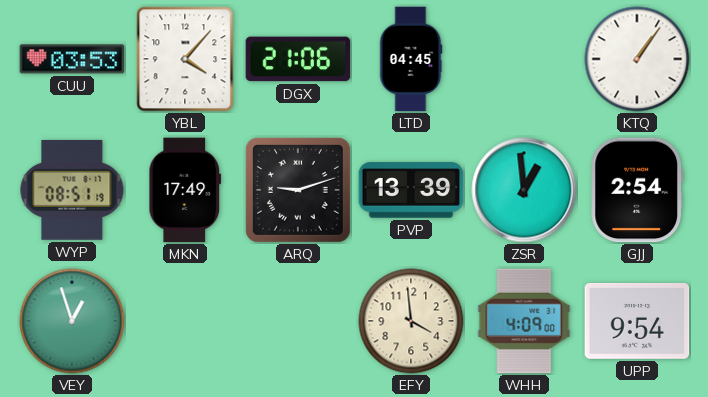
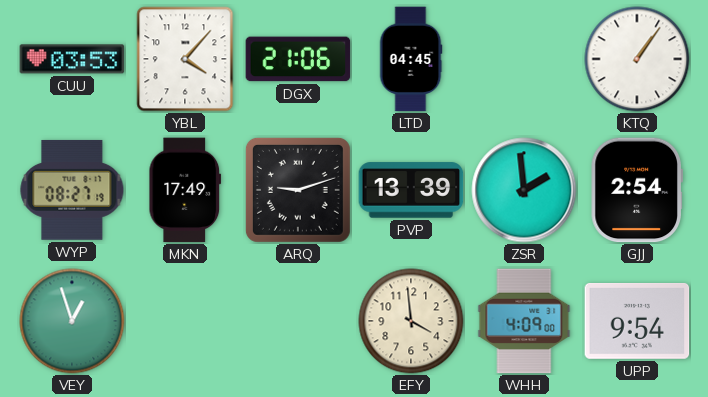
WYP: 08:51 -> 08:27
ZSR: 12:59 -> 1:59
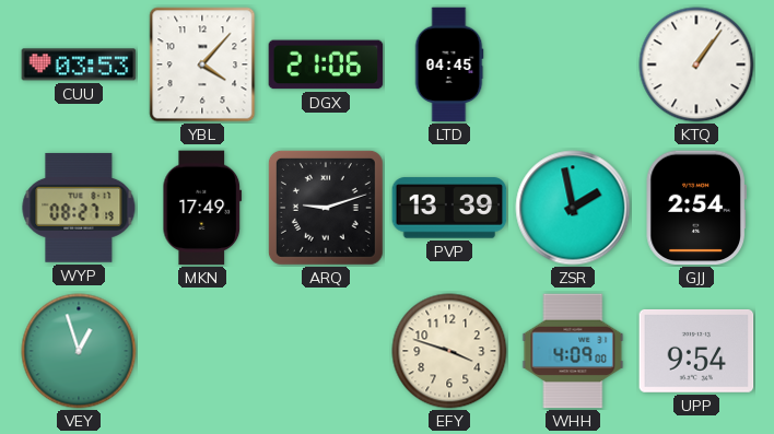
ZSR: 1:59 -> 1:58
EFY: 3:59 -> 3:48
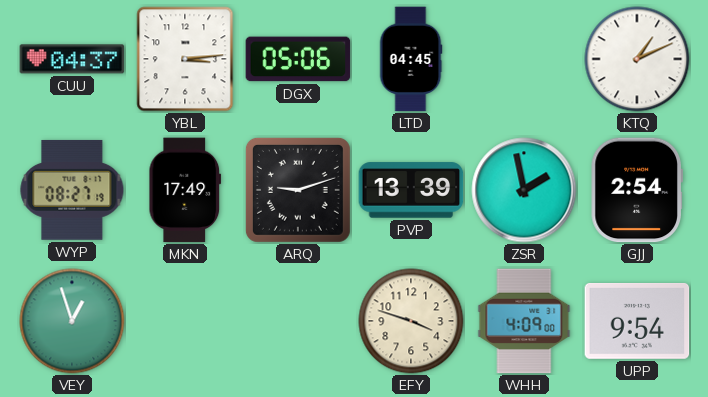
CUU: 03:53 -> 04:37
YBL: 4:07 -> 3:14
DGX: 21:06 -> 05:06
KTQ: 1:06 -> 1:11
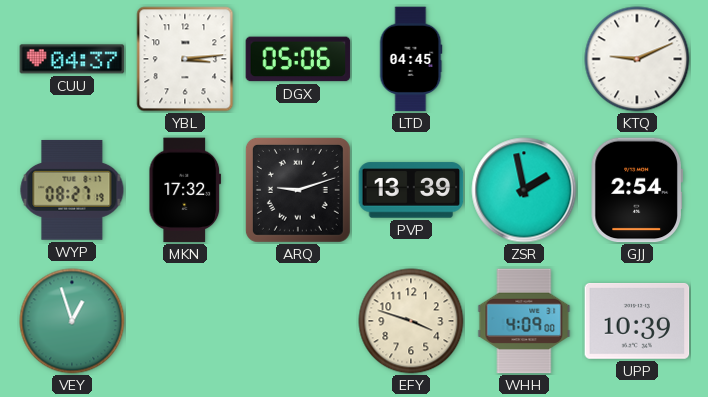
KTQ: 1:11 -> 9:11
MKN: 17:49 -> 17:32
UPP: 9:54 -> 10:39
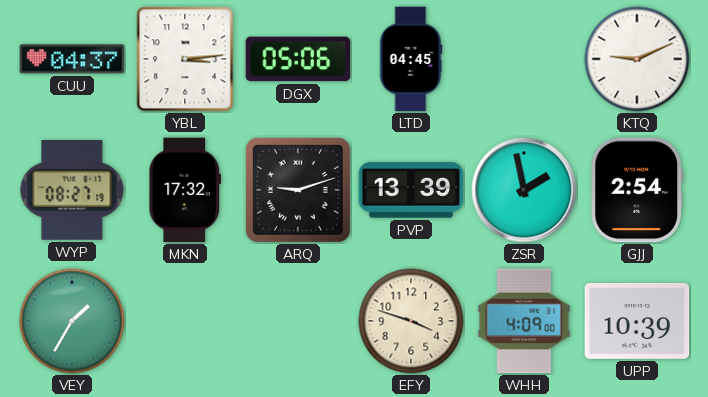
VEY: 12:57 -> 1:35
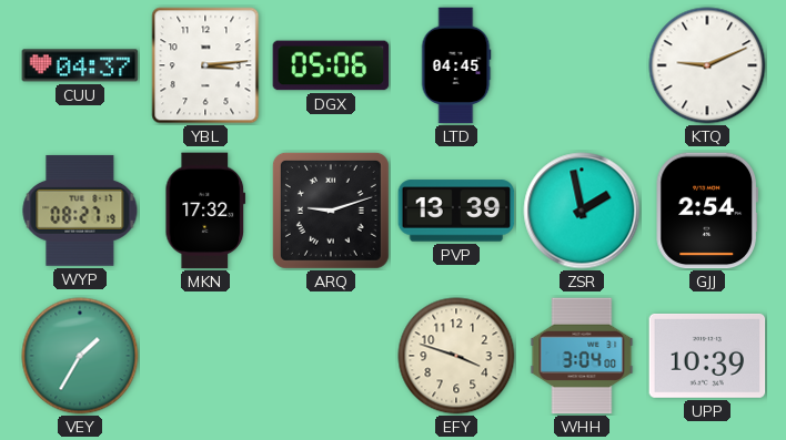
WHH: 4:09 -> 3:04
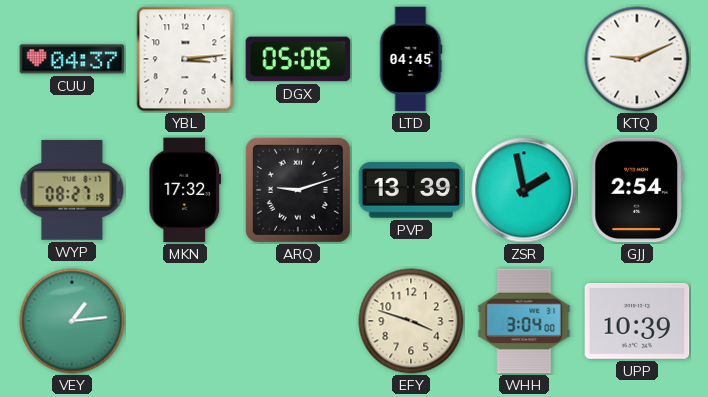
VEY: 1:35 -> 1:14
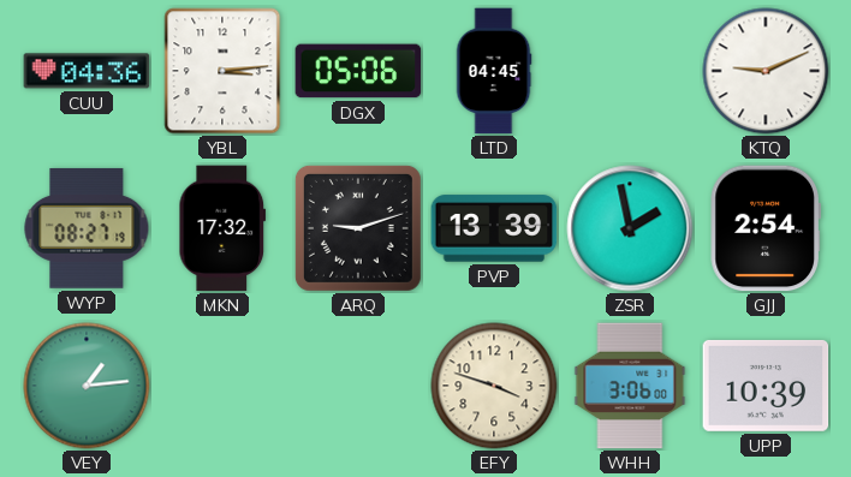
CUU: 04:37 -> 04:36
WHH: 3:04 -> 3:06
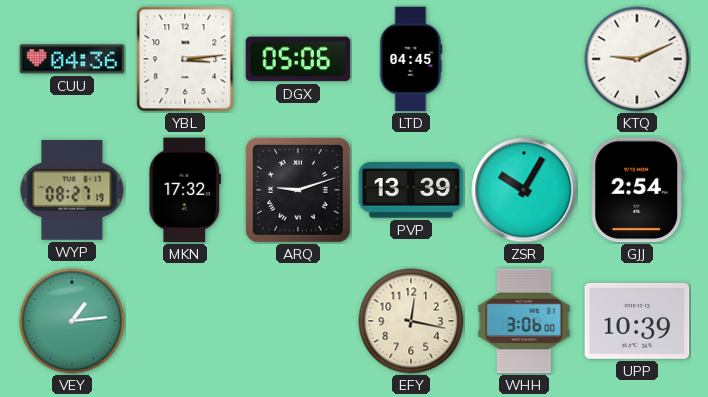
ZSR: 1:58 -> 10:05
EFY: 3:48 -> 12:17
